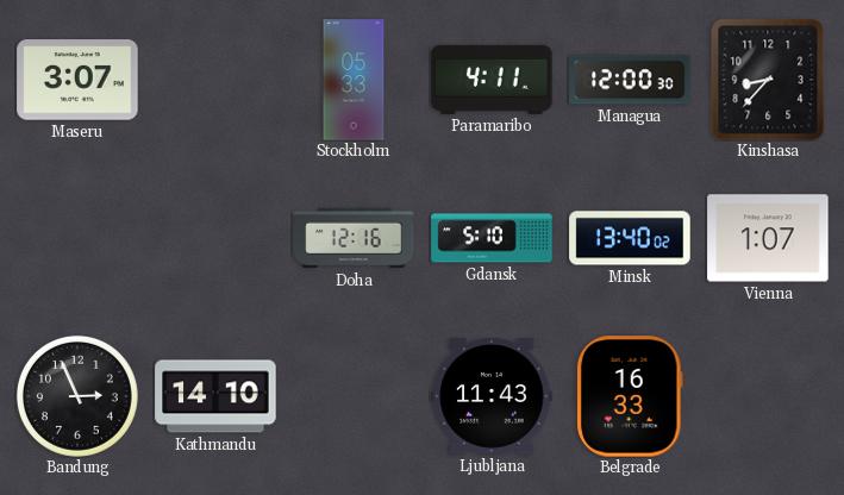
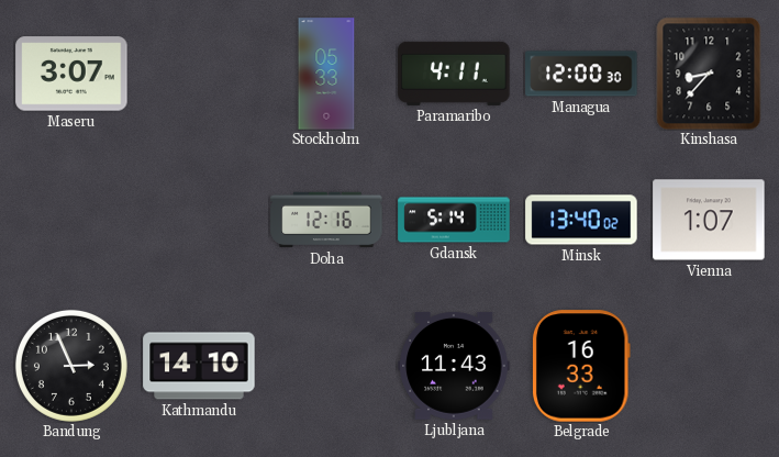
Gdansk: 5:10 -> 5:14
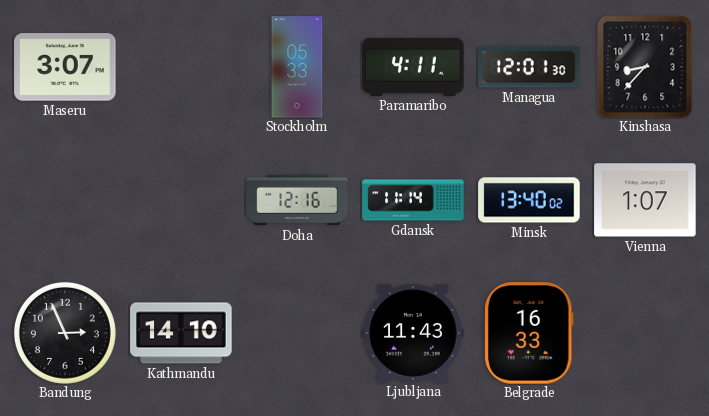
Managua: 12:00 -> 12:01
Gdansk: 5:14 -> 11:14
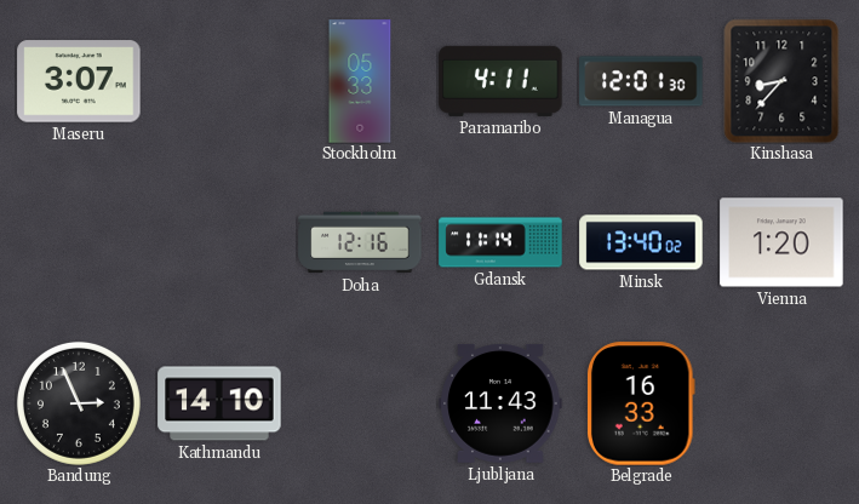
Vienna: 1:07 -> 1:20
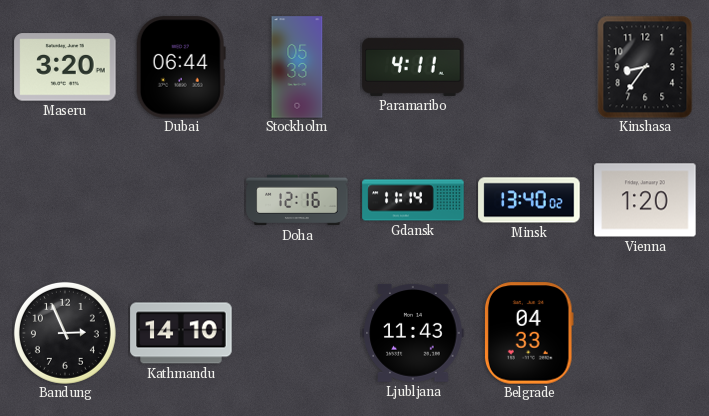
Maseru: 3:07 -> 3:20
Dubai: none -> 06:44
Managua: 12:01 -> none
Kinshasa: 8:37 -> 8:36
Belgrade: 16:33 -> 04:33
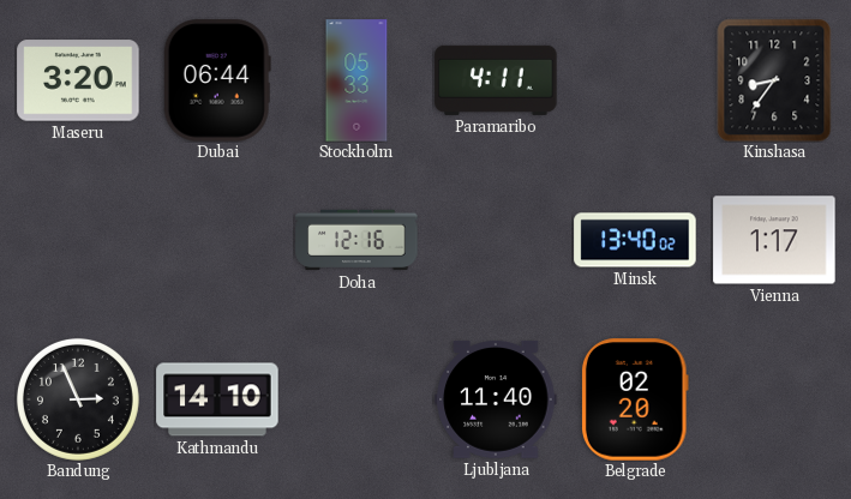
Gdansk: 11:14 -> none
Vienna: 1:20 -> 1:17
Ljubljana: 11:43 -> 11:40
Belgrade: 04:33 -> 02:20
